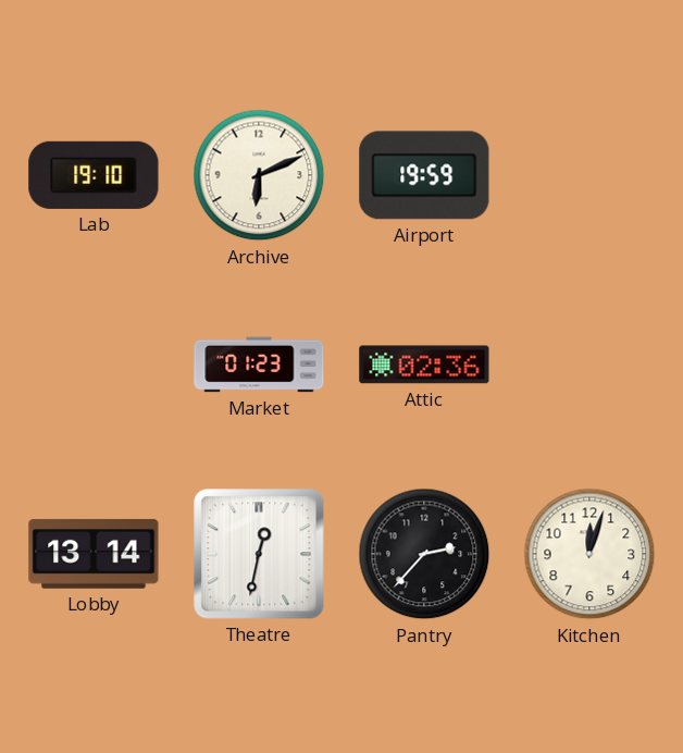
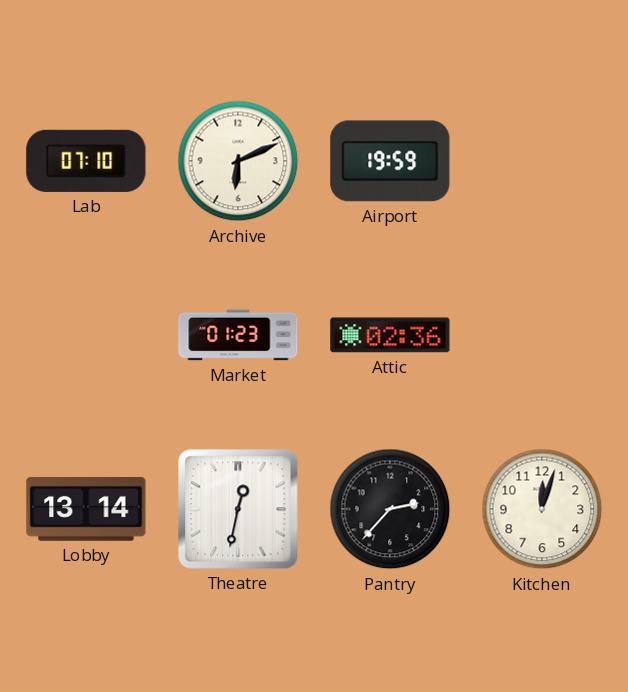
Lab: 19:10 -> 07:10
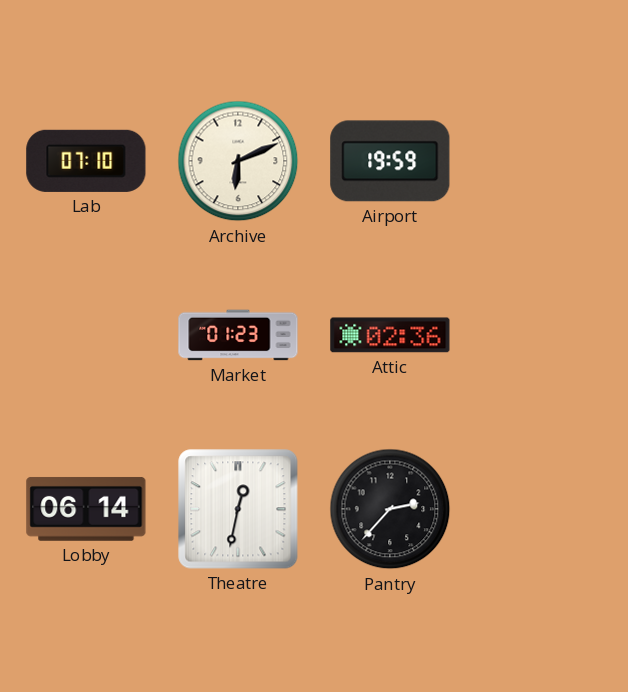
Lobby: 13:14 -> 06:14
Kitchen: 12:03 -> none
